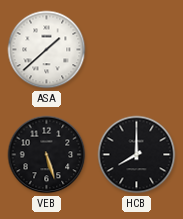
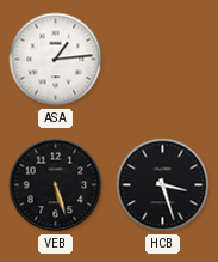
ASA: 1:38 -> 1:14
HCB: 8:00 -> 3:27
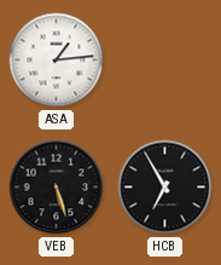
HCB: 3:27 -> 6:55
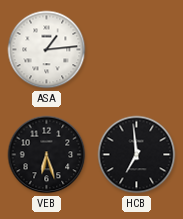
VEB: 5:27 -> 6:27
HCB: 6:55 -> 6:59
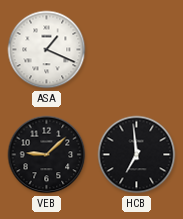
ASA: 1:14 -> 1:19
VEB: 6:27 -> 9:08
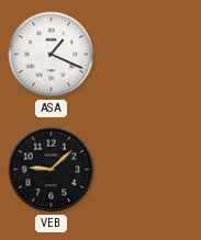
HCB: 6:59 -> none
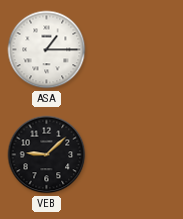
ASA: 1:19 -> 1:15
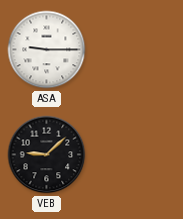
ASA: 1:15 -> 9:15
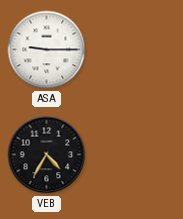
VEB: 9:08 -> 4:35
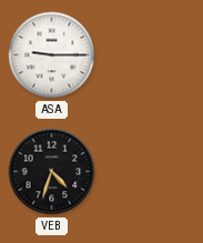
VEB: 4:35 -> 4:33
